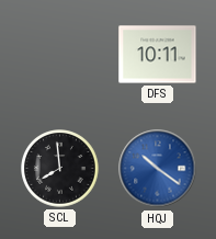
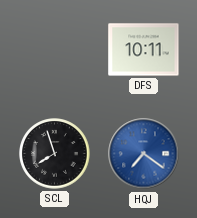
SCL: 7:59 -> 7:57
HQJ: 10:21 -> 7:21
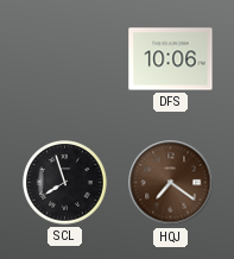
DFS: 10:11 -> 10:06
HQJ dial: blue -> brown
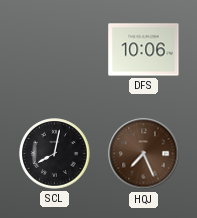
SCL: 7:57 -> 8:02
HQJ: 7:21 -> 7:26
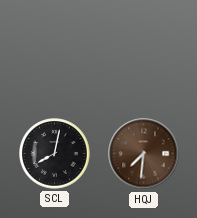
DFS: 10:06 -> none
HQJ: 7:26 -> 7:31
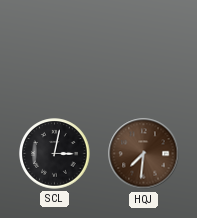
SCL: 8:02 -> 3:02
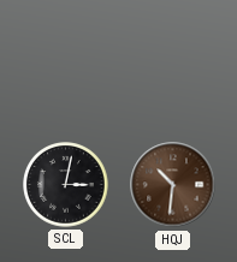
HQJ: 7:31 -> 10:31
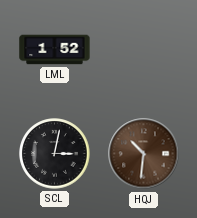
LML: none -> 1:52
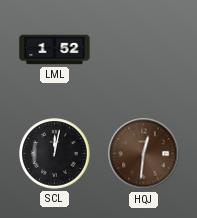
SCL: 3:02 -> 12:02
HQJ: 10:31 -> 12:31
